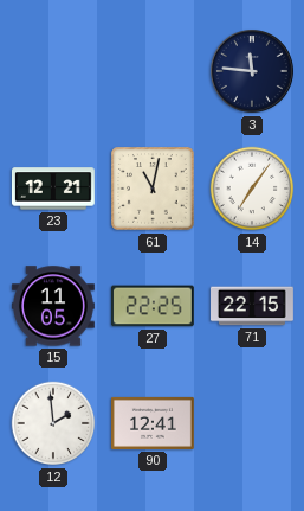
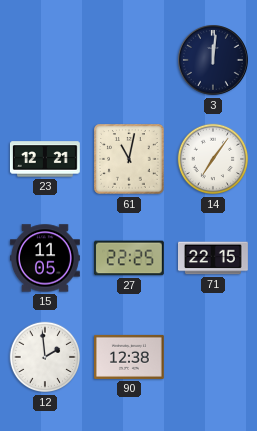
3: 11:46 -> 12:01
90: 12:41 -> 12:38
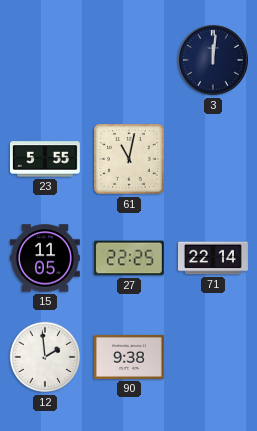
23: 12:21 -> 5:55
14: 7:06 -> none
71: 22:15 -> 22:14
90: 12:38 -> 9:38
